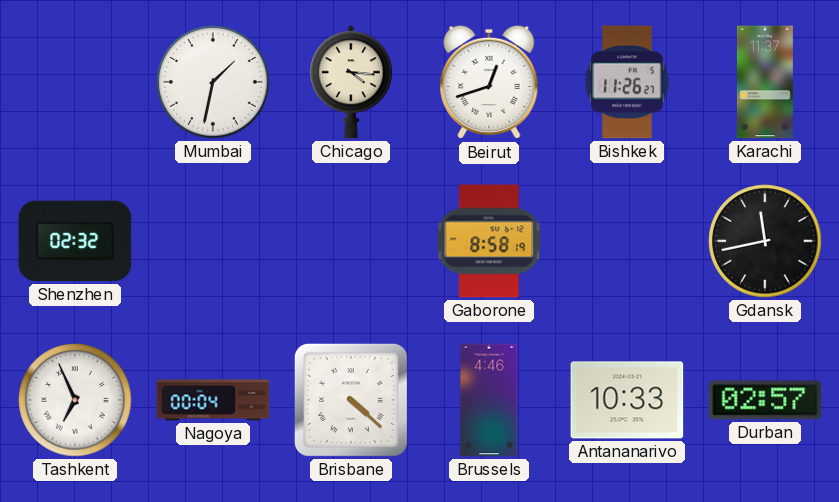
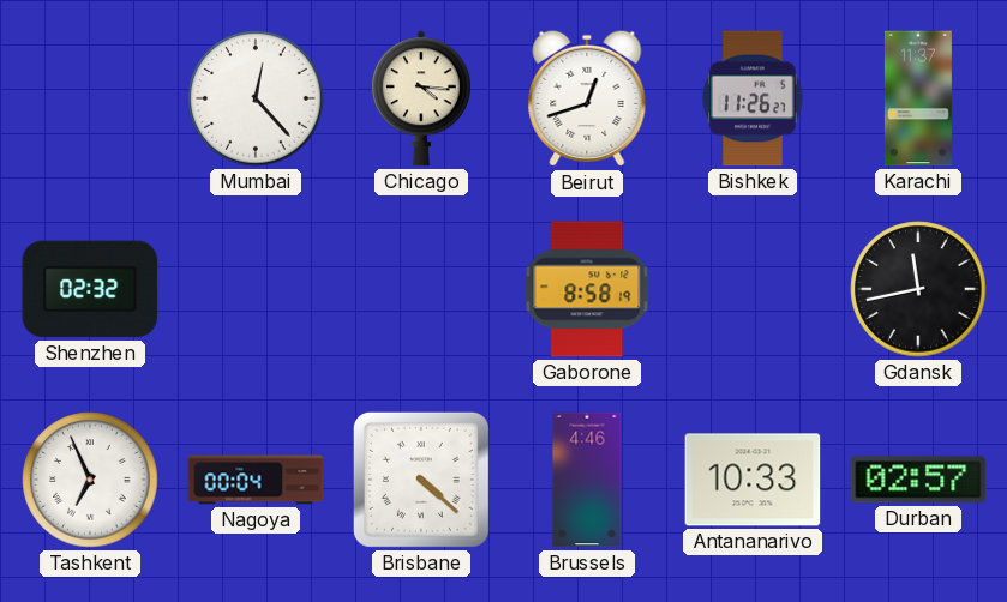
Mumbai: 1:32 -> 12:23
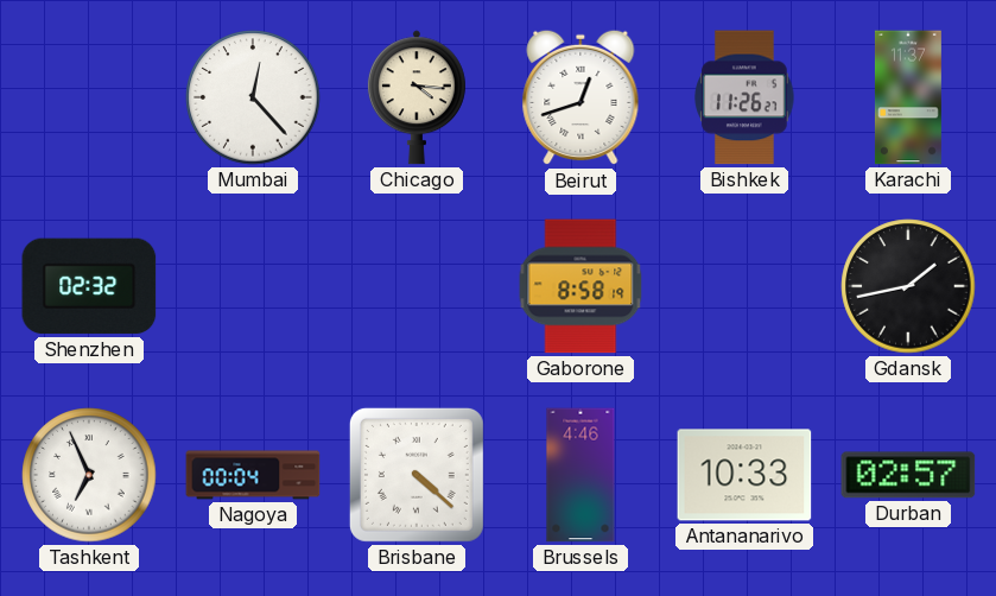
Gdansk: 11:43 -> 1:43
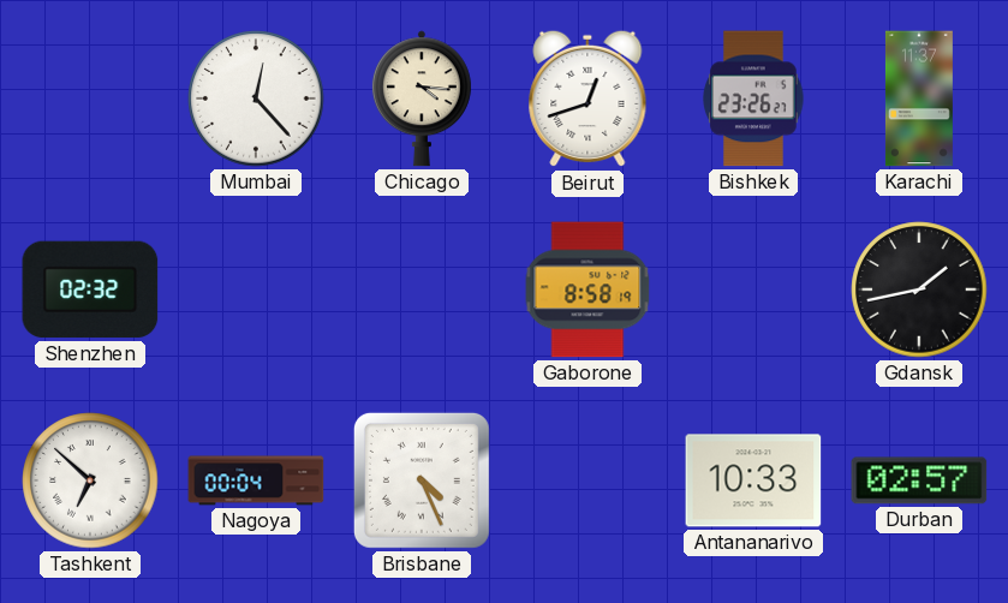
Bishkek: 11:26 -> 23:26
Tashkent: 6:56 -> 6:52
Brisbane: 4:22 -> 4:26
Brussels: 4:46 -> none
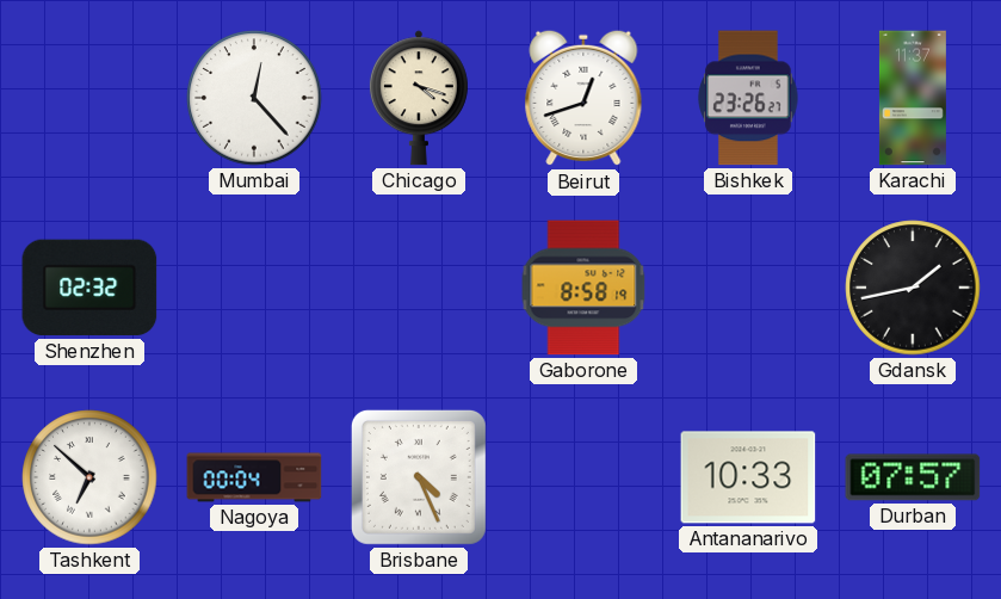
Chicago: 4:16 -> 4:18
Durban: 02:57 -> 07:57
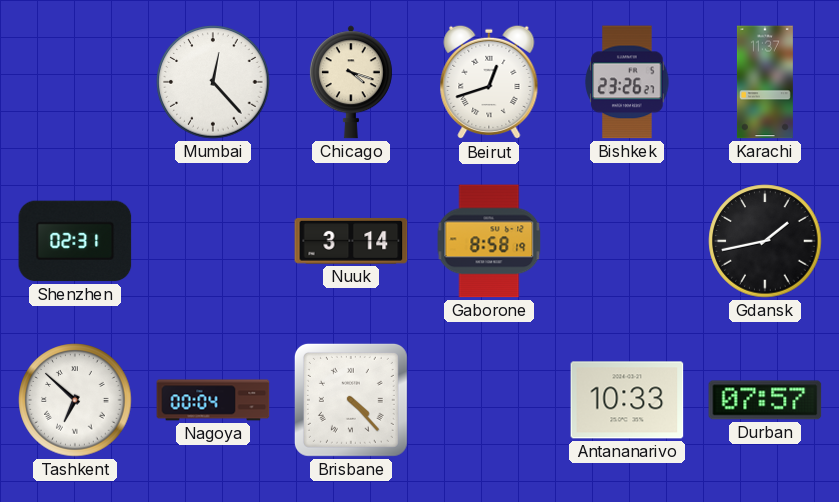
Shenzhen: 02:32 -> 02:31
Nuuk: none -> 3:14
Brisbane: 4:26 -> 4:23
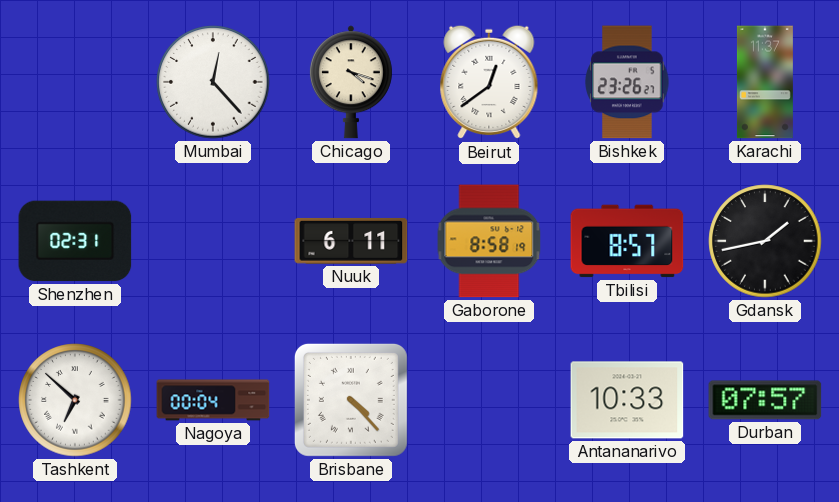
Beirut: 12:42 -> 12:39
Nuuk: 3:14 -> 6:11
Tbilisi: none -> 8:57
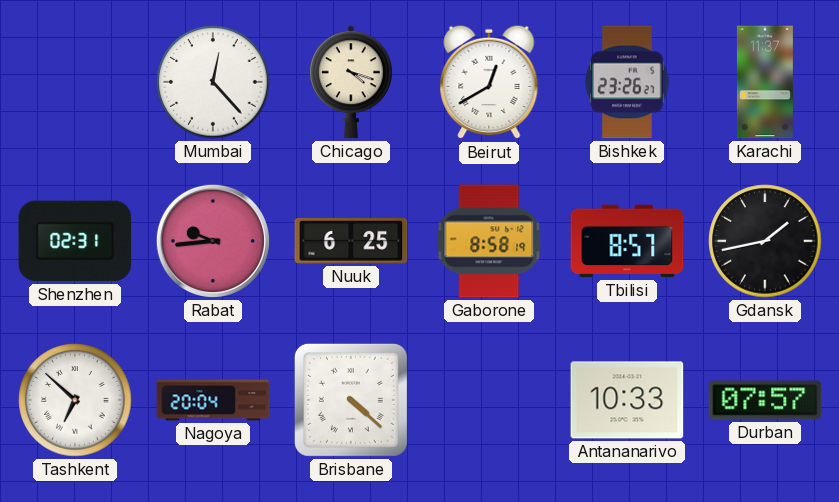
Beirut: 12:39 -> 12:40
Rabat: none -> 9:44
Nuuk: 6:11 -> 6:25
Nagoya: 00:04 -> 20:04
Brisbane: 4:23 -> 4:22
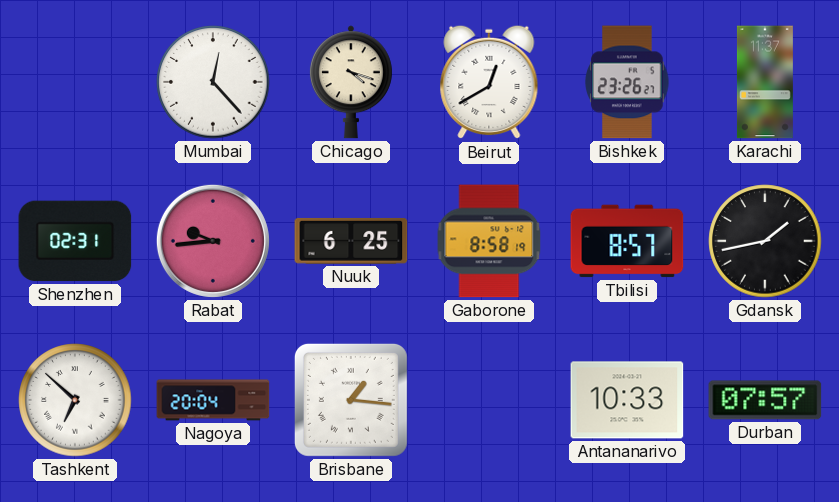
Brisbane: 4:22 -> 1:16
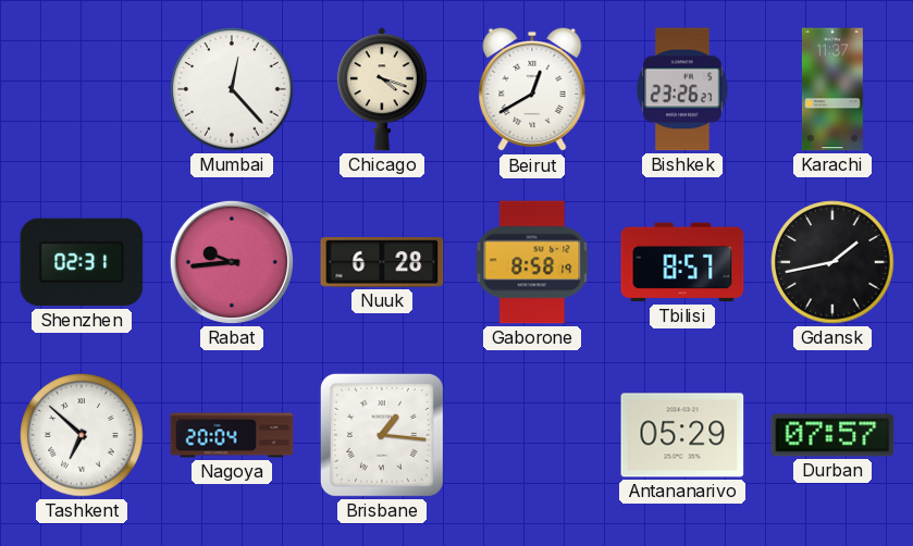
Nuuk: 6:25 -> 6:28
Antananarivo: 10:33 -> 05:29
